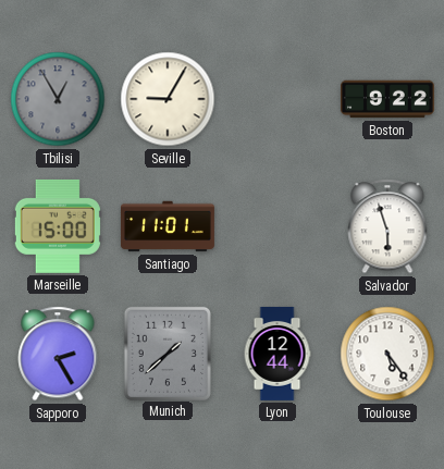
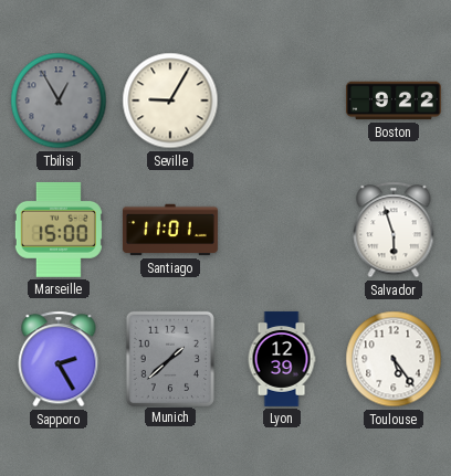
Lyon: 12:44 -> 12:39
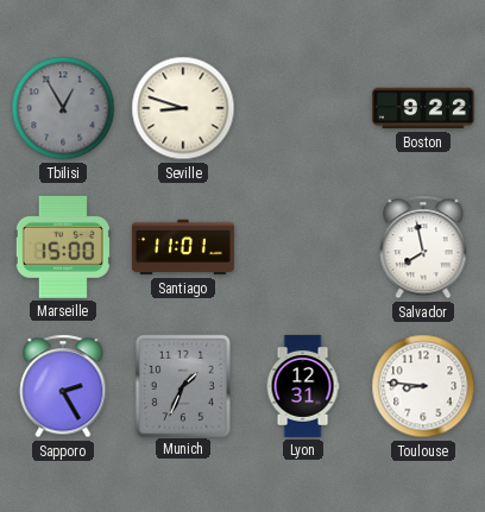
Seville: 9:05 -> 8:48
Salvador: 5:57 -> 7:58
Munich: 1:38 -> 1:34
Lyon: 12:39 -> 12:31
Toulouse: 5:24 -> 8:46
